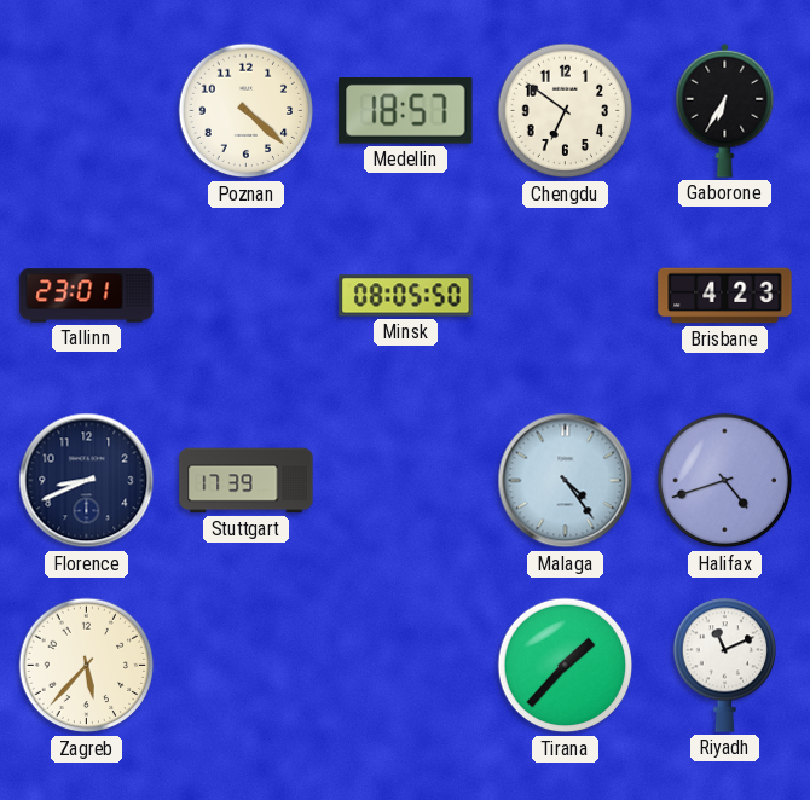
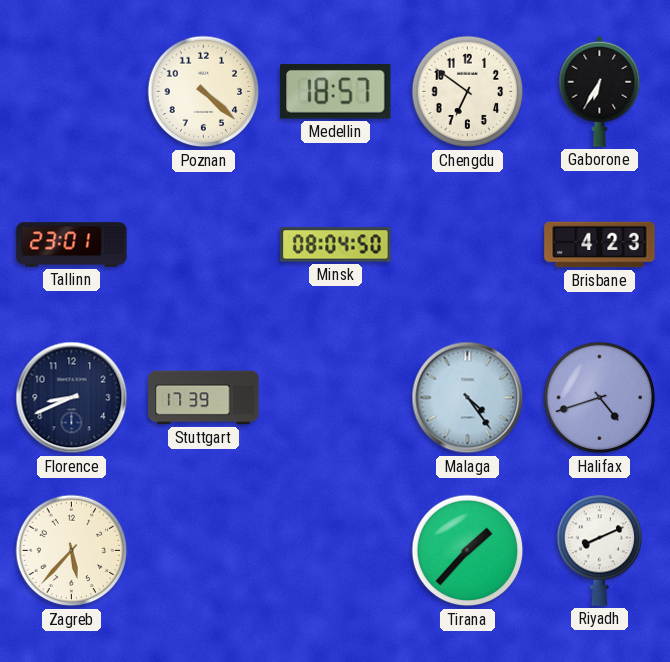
Minsk: 08:05 -> 08:04
Riyadh: 11:11 -> 8:11
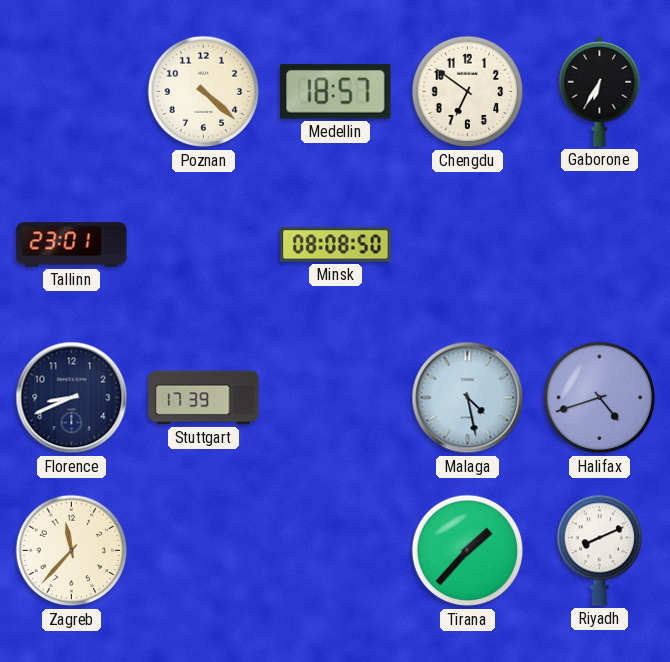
Minsk: 08:04 -> 08:08
Brisbane: 4:23 -> none
Malaga: 4:24 -> 4:28
Zagreb: 5:37 -> 11:37
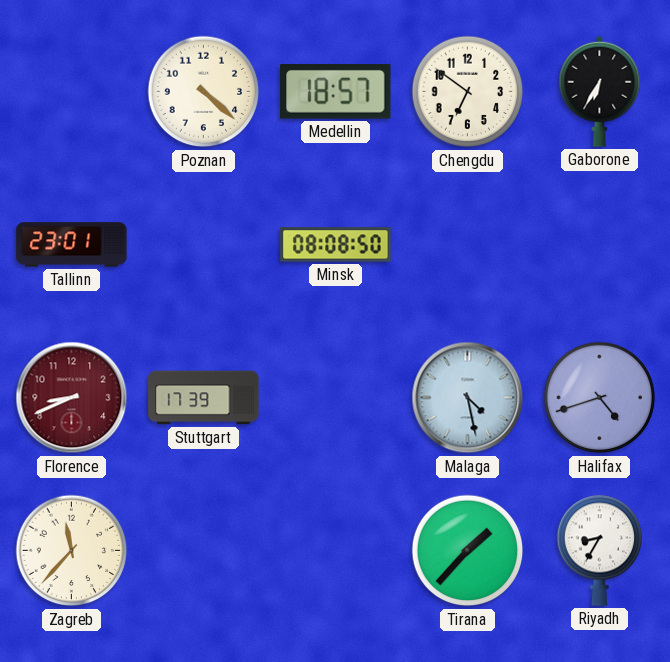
Florence dial: navy -> burgundy
Riyadh: 8:11 -> 8:35
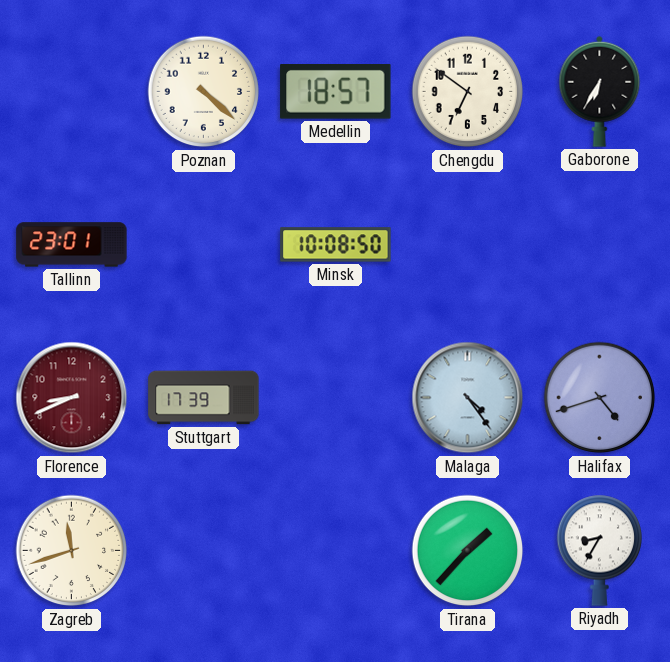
Minsk: 08:08 -> 10:08
Malaga: 4:28 -> 4:24
Zagreb: 11:37 -> 11:42
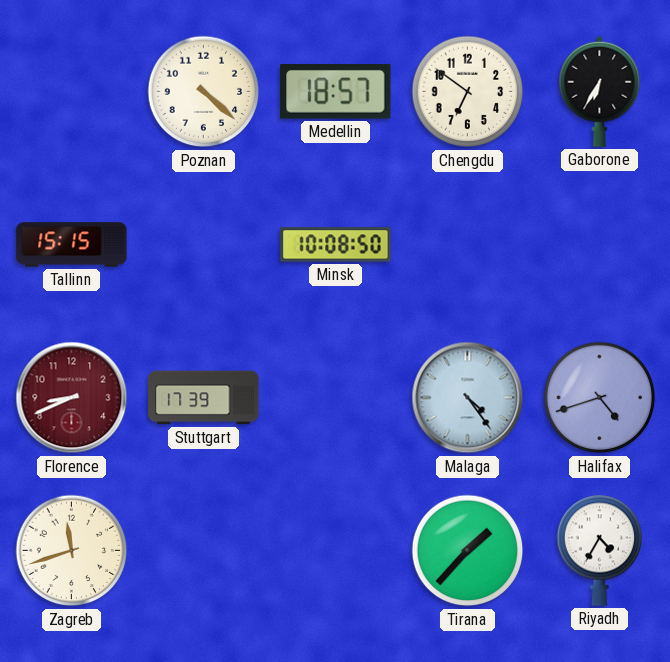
Tallinn: 23:01 -> 15:15
Riyadh: 8:35 -> 4:35
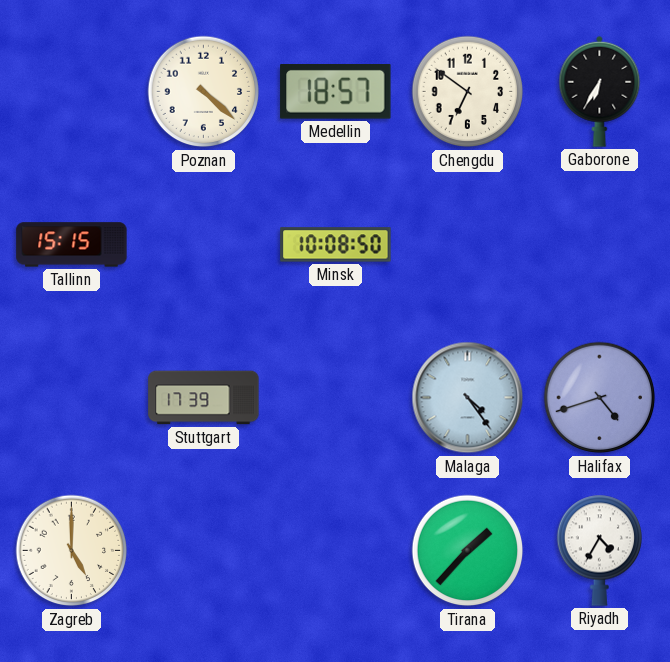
Florence: 8:41 -> none
Zagreb: 11:42 -> 5:00
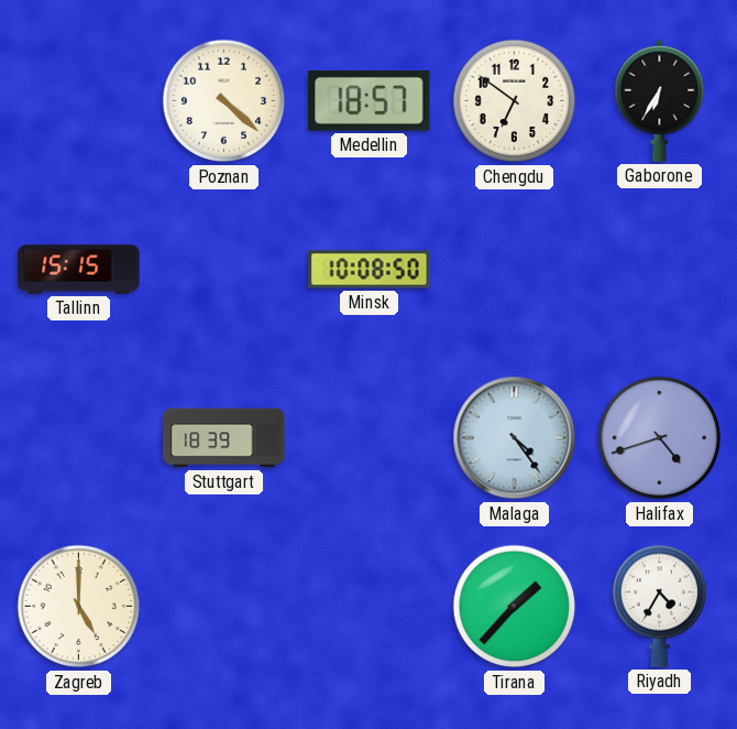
Stuttgart: 17:39 -> 18:39
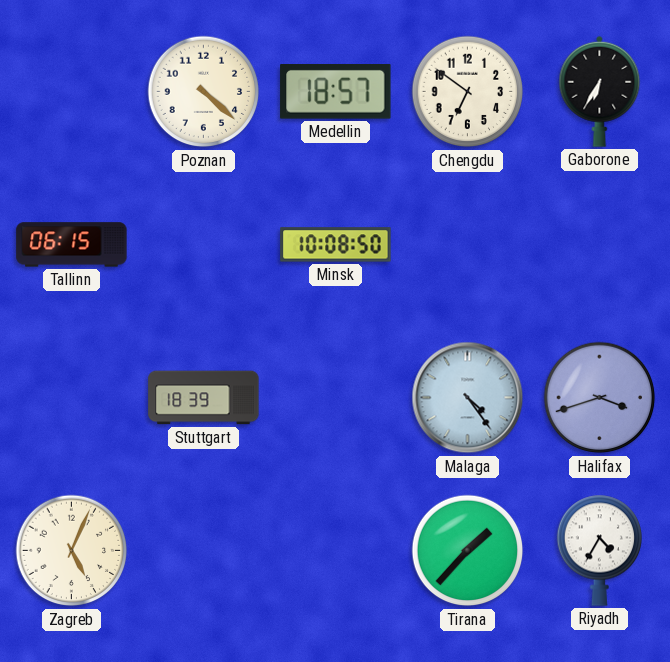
Tallinn: 15:15 -> 06:15
Halifax: 4:42 -> 3:42
Zagreb: 5:00 -> 5:04
